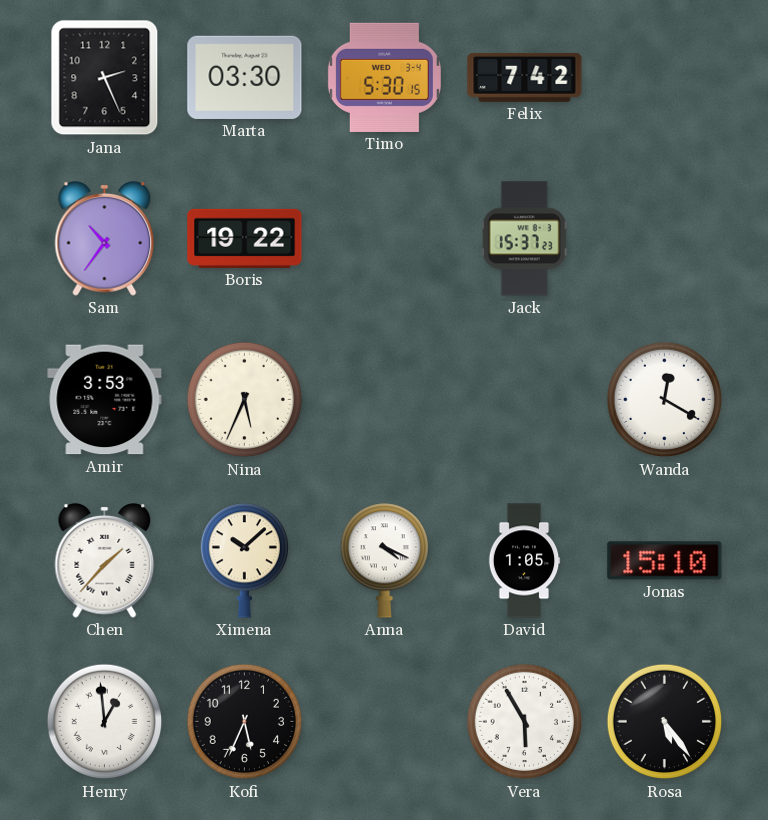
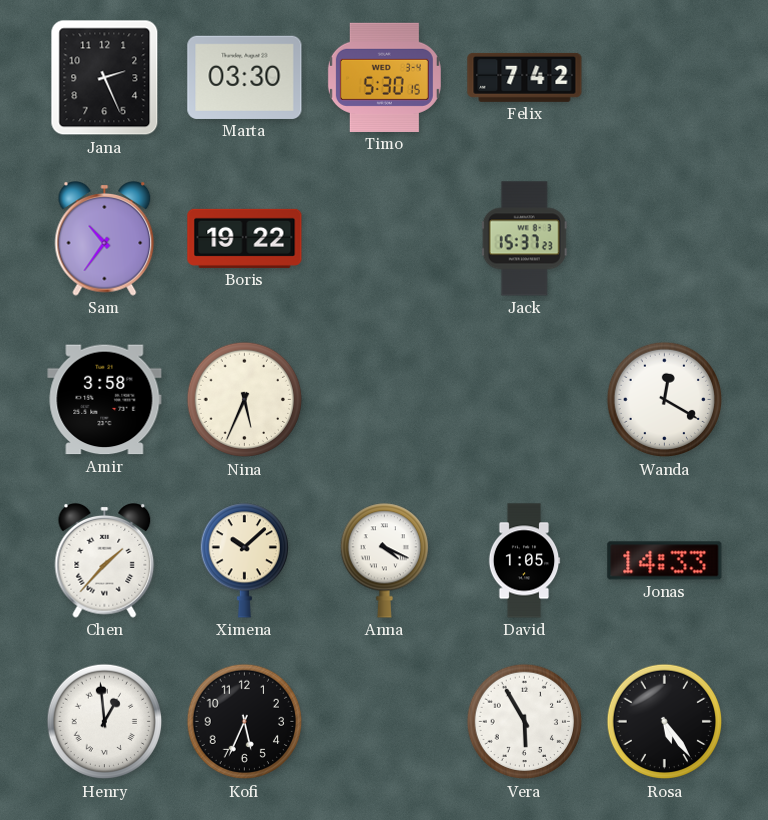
Amir: 3:53 -> 3:58
Jonas: 15:10 -> 14:33
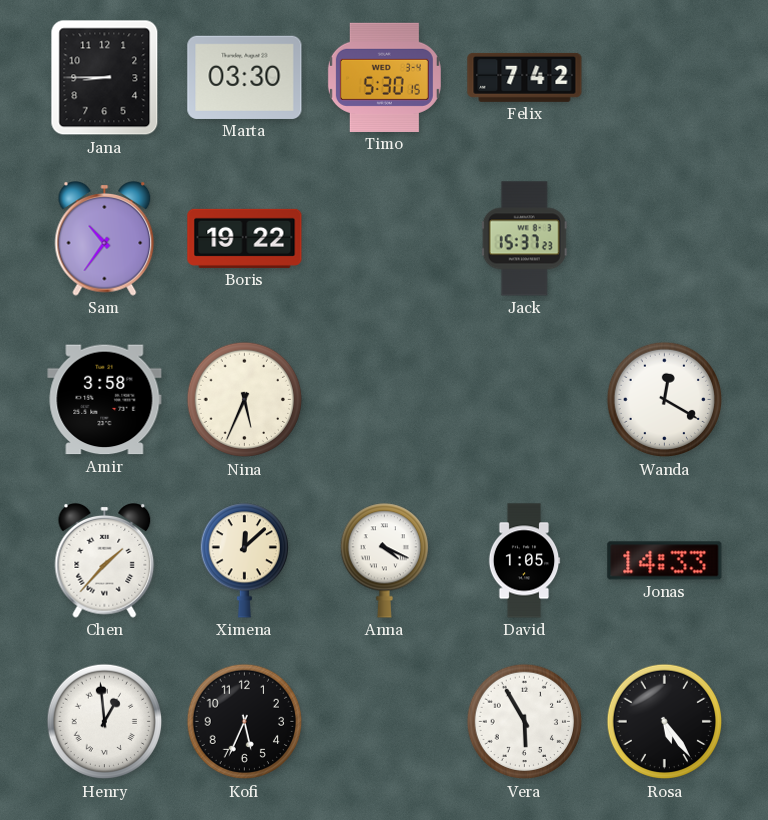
Jana: 2:26 -> 8:45
Ximena: 10:08 -> 12:08
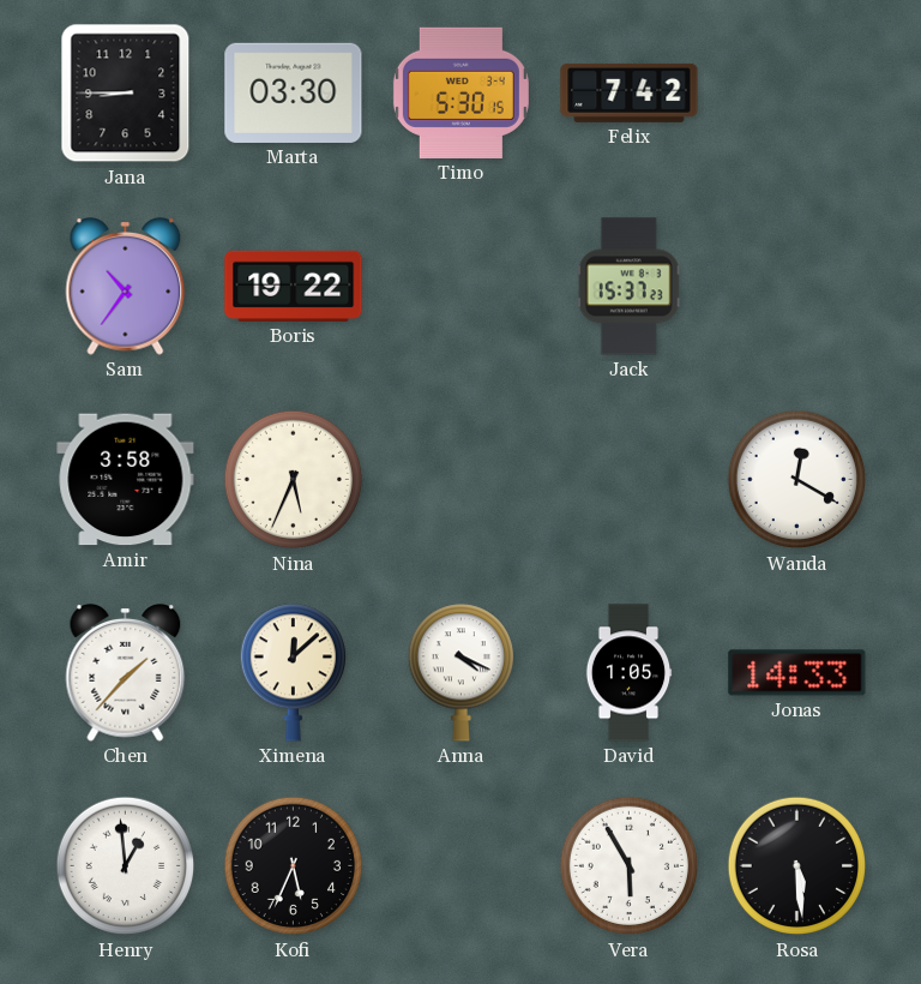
Rosa: 5:24 -> 5:29
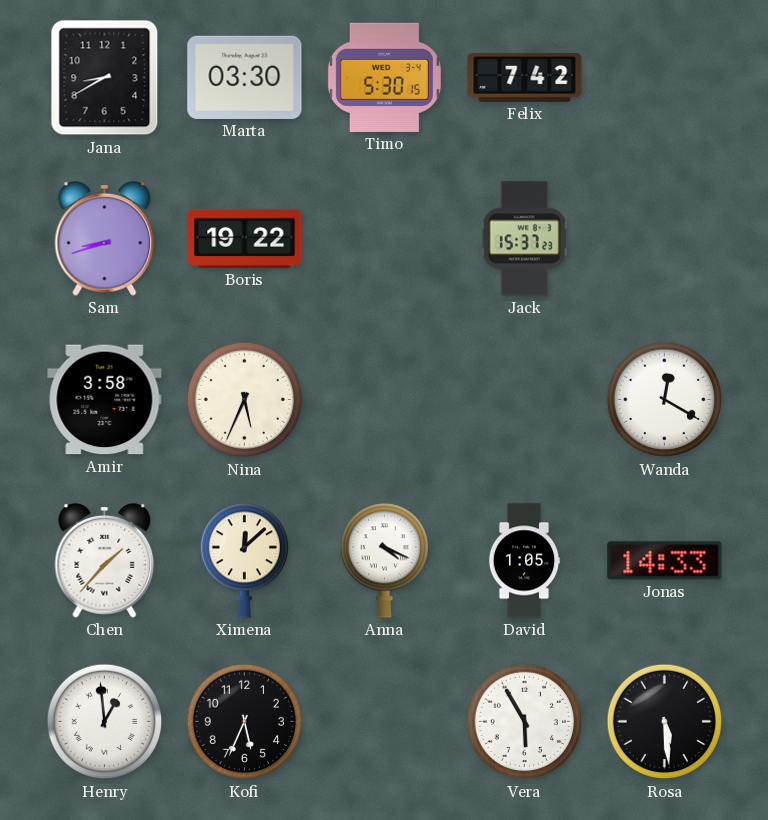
Jana: 8:45 -> 8:40
Sam: 10:36 -> 8:42
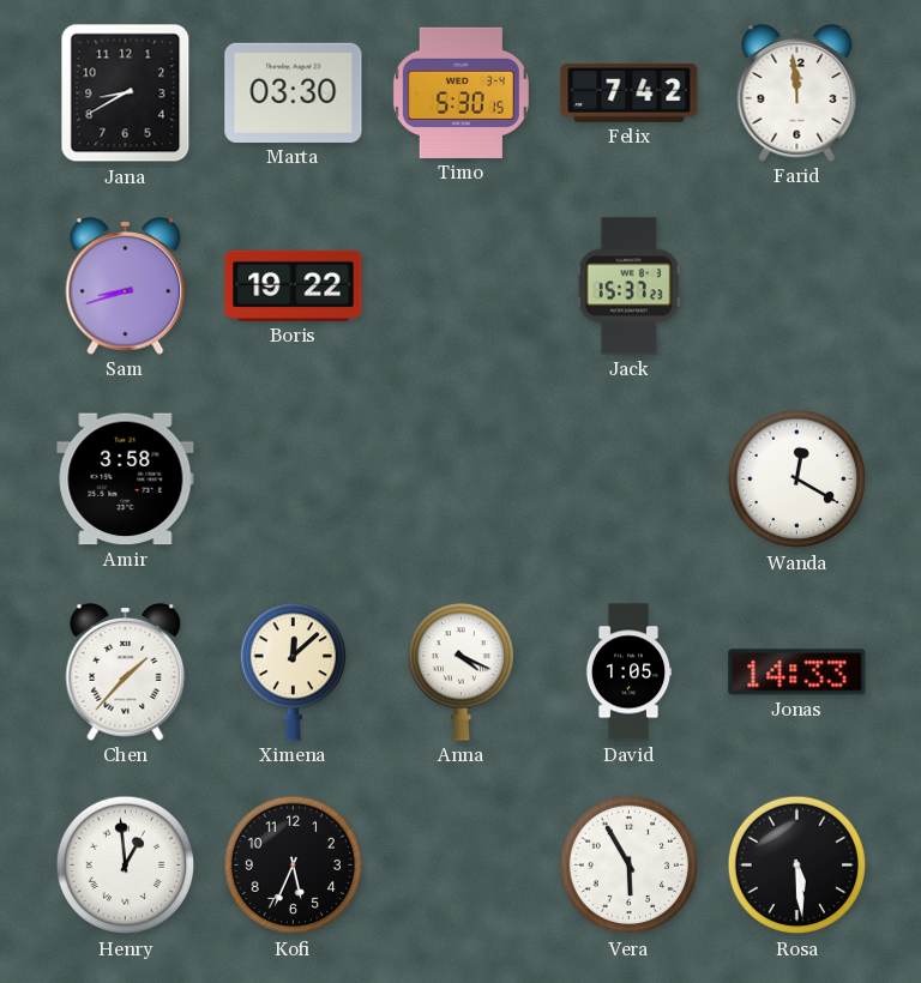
Farid: none -> 11:59
Nina: 5:34 -> none
